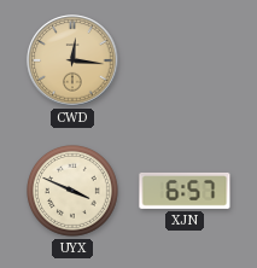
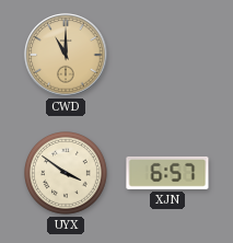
CWD: 12:16 -> 11:00
UYX: 3:49 -> 3:51
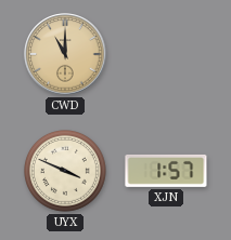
UYX: 3:51 -> 3:49
XJN: 6:57 -> 1:57
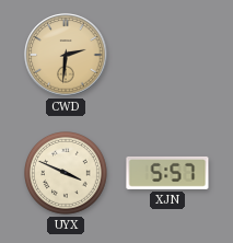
CWD: 11:00 -> 2:31
XJN: 1:57 -> 5:57
